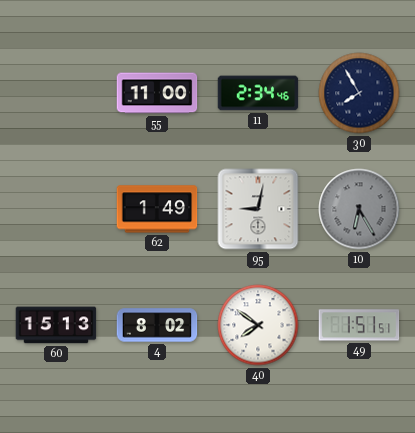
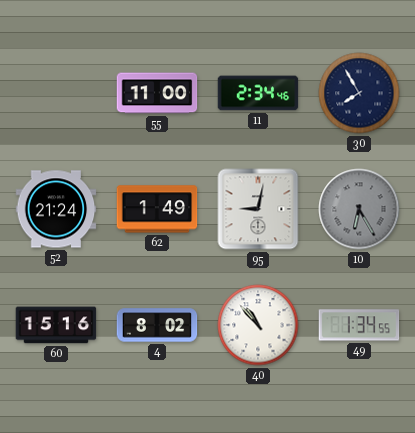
52: none -> 21:24
60: 15:13 -> 15:16
40: 7:51 -> 10:53
49: 1:51 -> 1:34
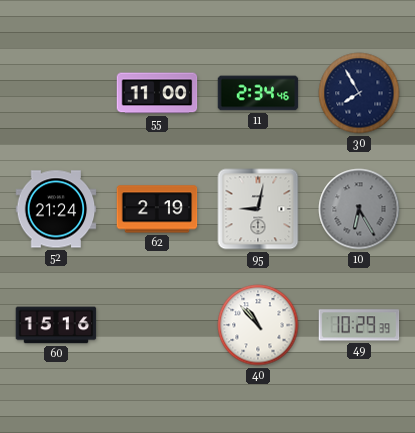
62: 1:49 -> 2:19
4: 8:02 -> none
49: 1:34 -> 10:29
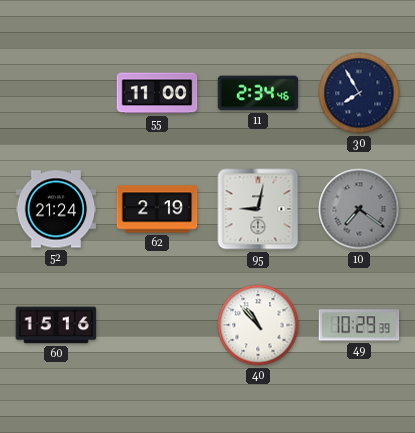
10: 6:25 -> 7:21
